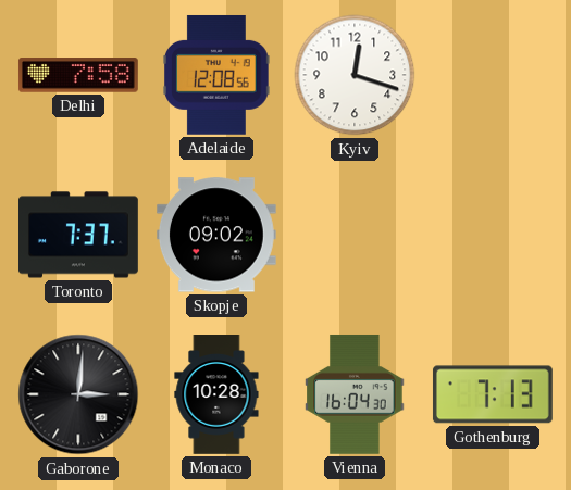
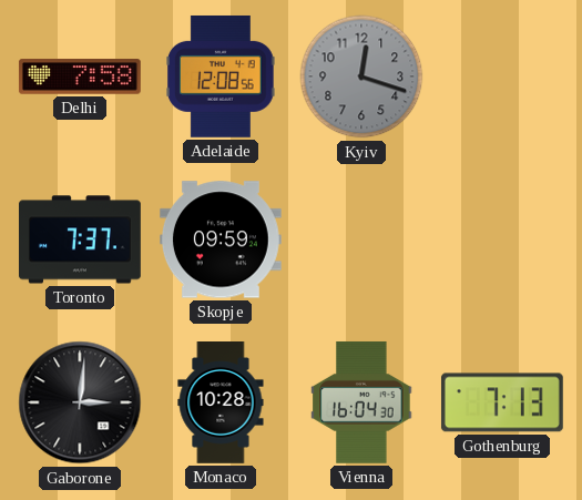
Kyiv dial: white -> grey
Skopje: 09:02 -> 09:59
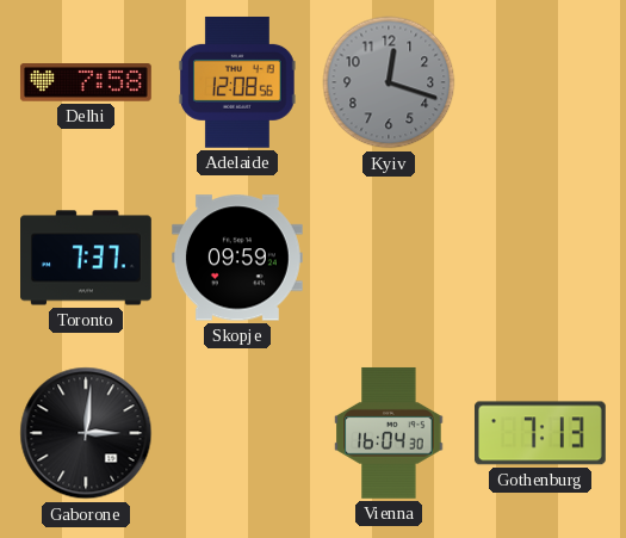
Monaco: 10:28 -> none
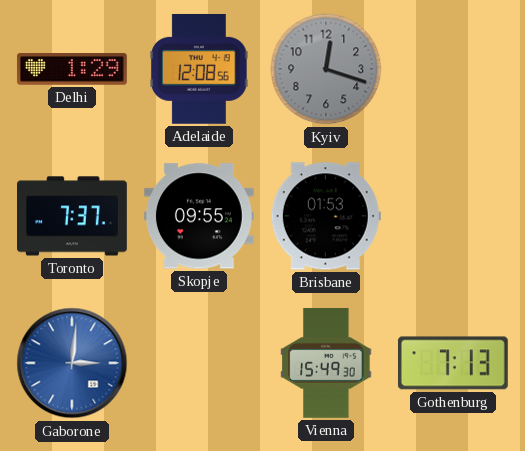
Delhi: 7:58 -> 1:29
Skopje: 09:59 -> 09:55
Brisbane: none -> 01:53
Gaborone dial: black -> blue
Vienna: 16:04 -> 15:49
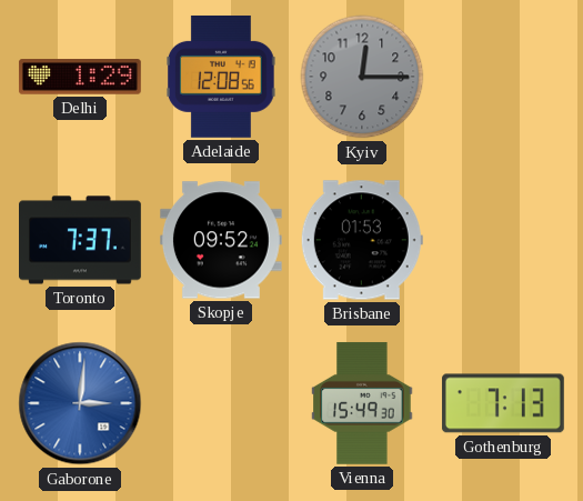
Kyiv: 12:18 -> 12:15
Skopje: 09:55 -> 09:52
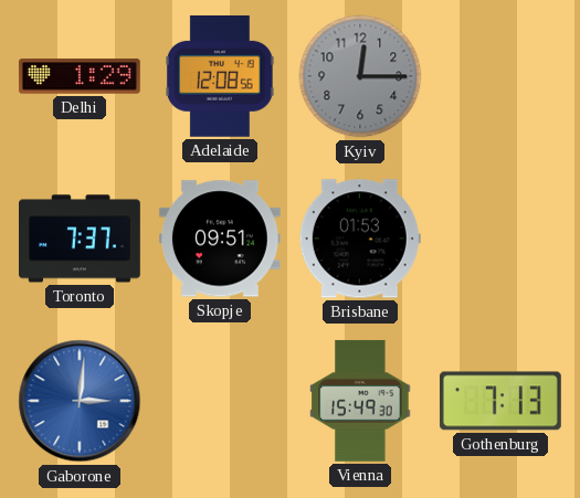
Skopje: 09:52 -> 09:51
